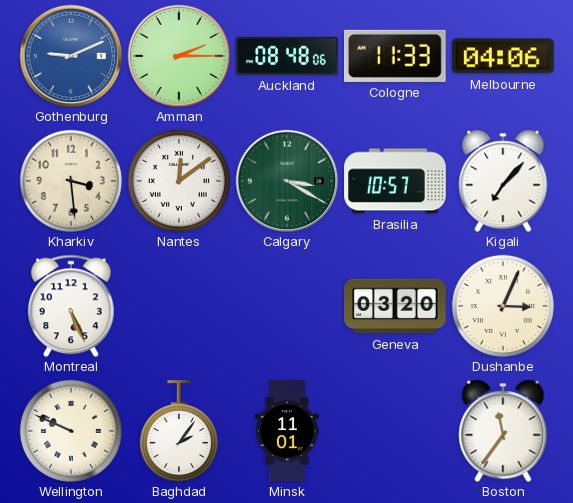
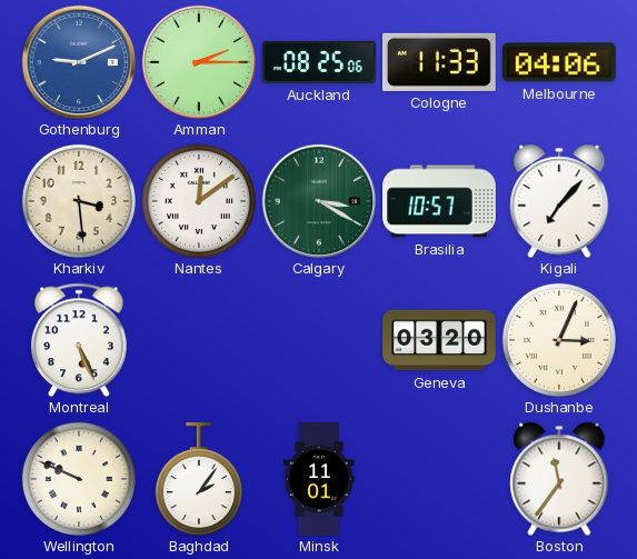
Auckland: 08:48 -> 08:25
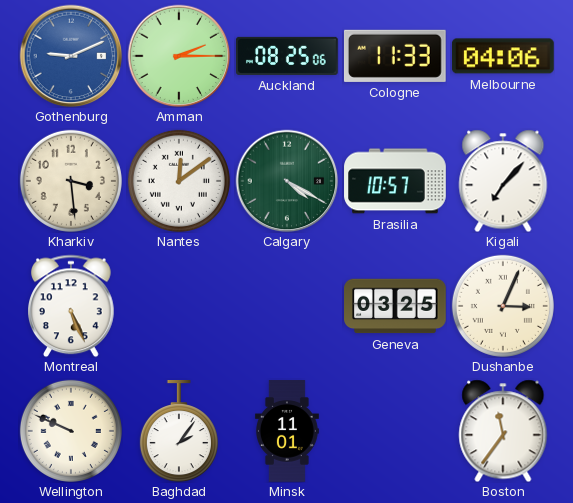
Calgary: 3:20 -> 4:20
Geneva: 03:20 -> 03:25
